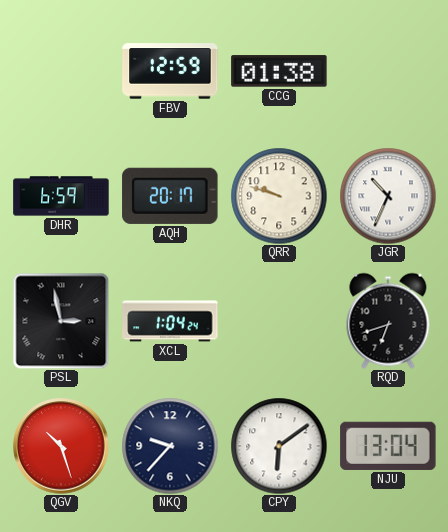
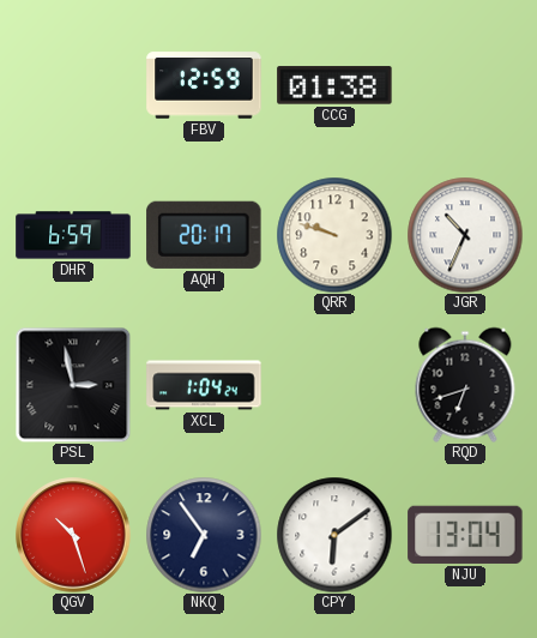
NKQ: 9:37 -> 6:54
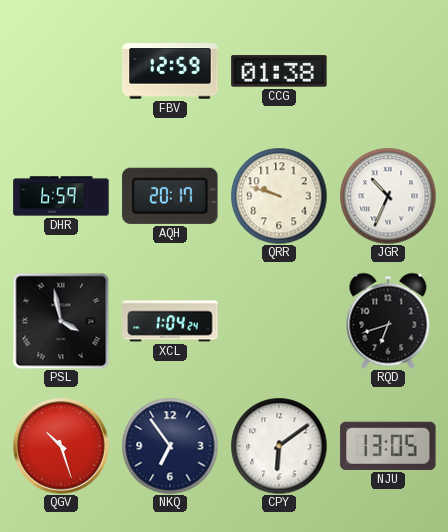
PSL: 2:58 -> 3:58
NJU: 13:04 -> 13:05
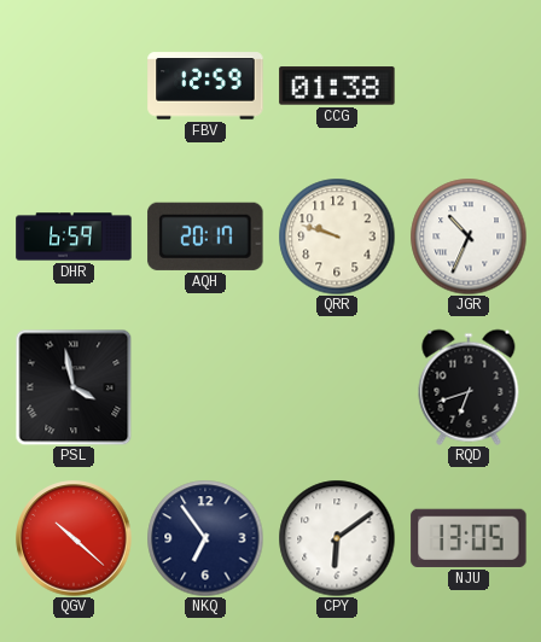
XCL: 1:04 -> none
QGV: 10:27 -> 10:22
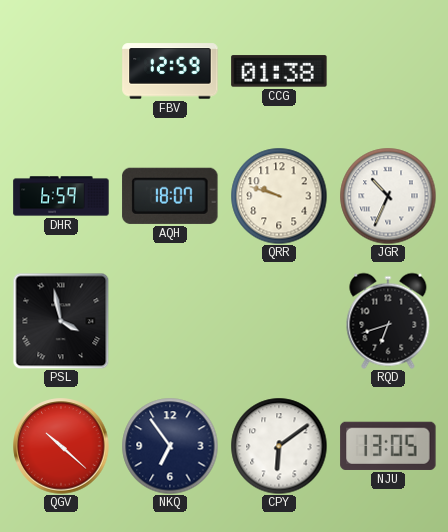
AQH: 20:17 -> 18:07
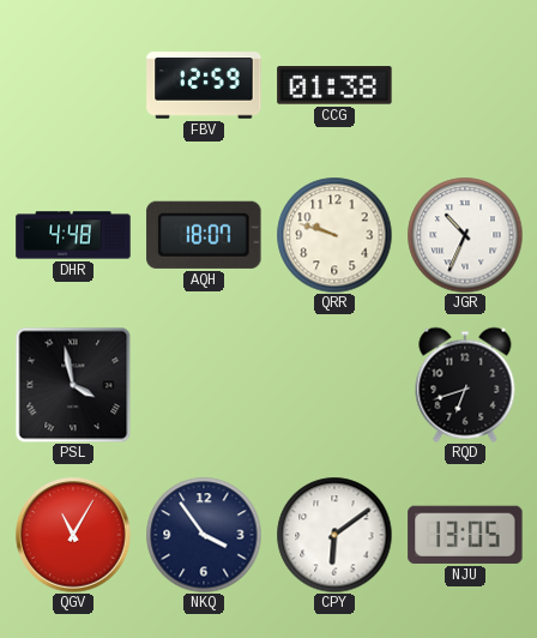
DHR: 6:59 -> 4:48
QGV: 10:22 -> 11:05
NKQ: 6:54 -> 3:54
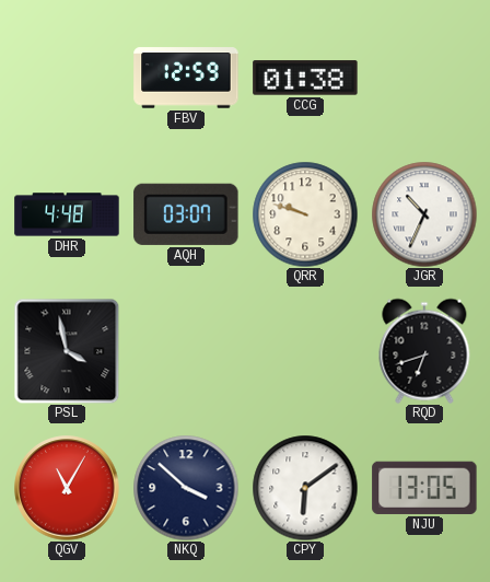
AQH: 18:07 -> 03:07
NKQ: 3:54 -> 3:52
